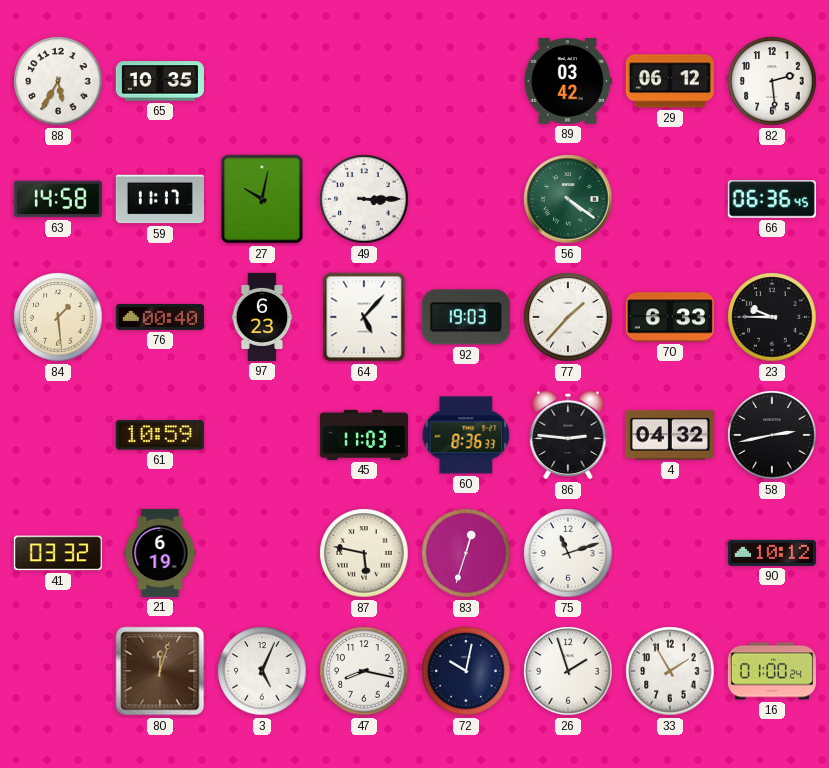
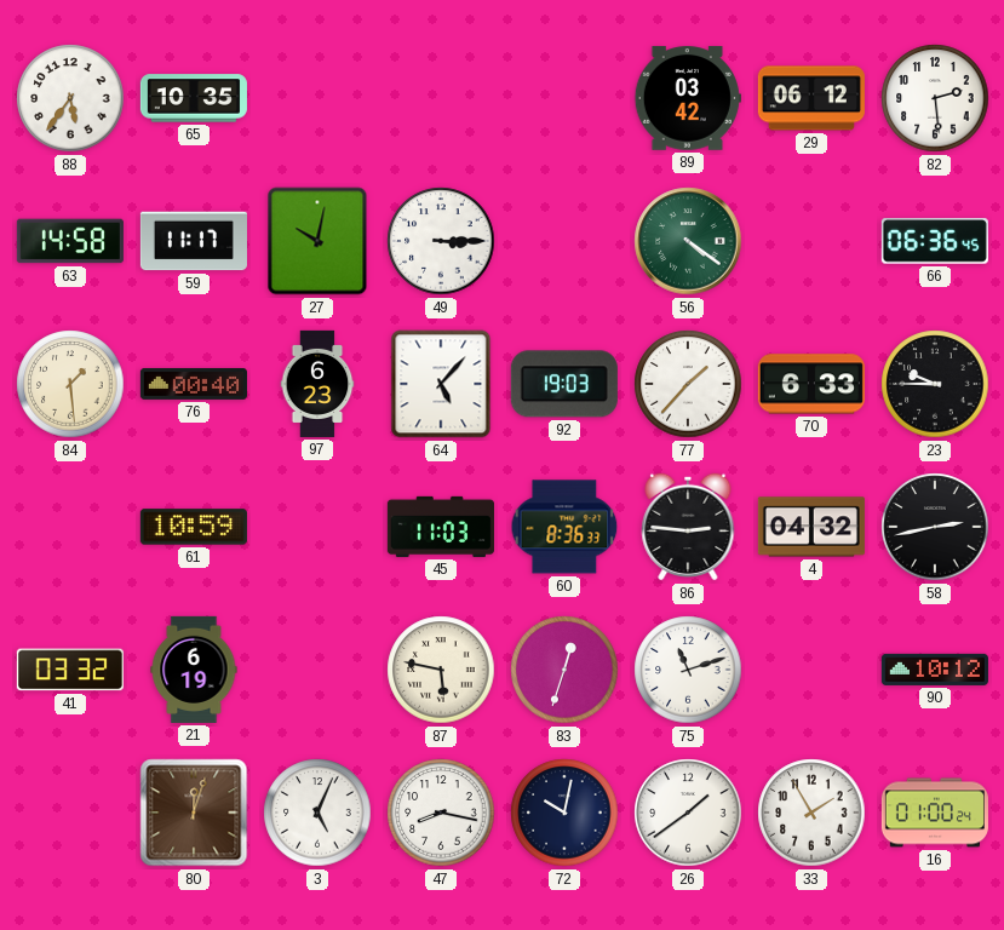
88: 5:35 -> 5:36
26: 1:57 -> 1:39
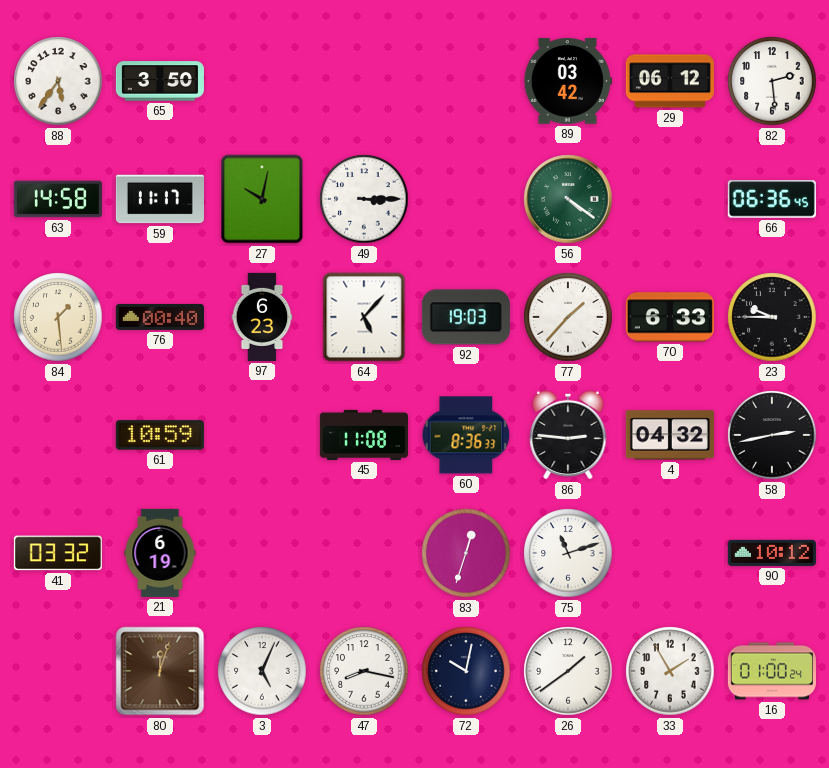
65: 10:35 -> 3:50
45: 11:03 -> 11:08
87: 5:47 -> none
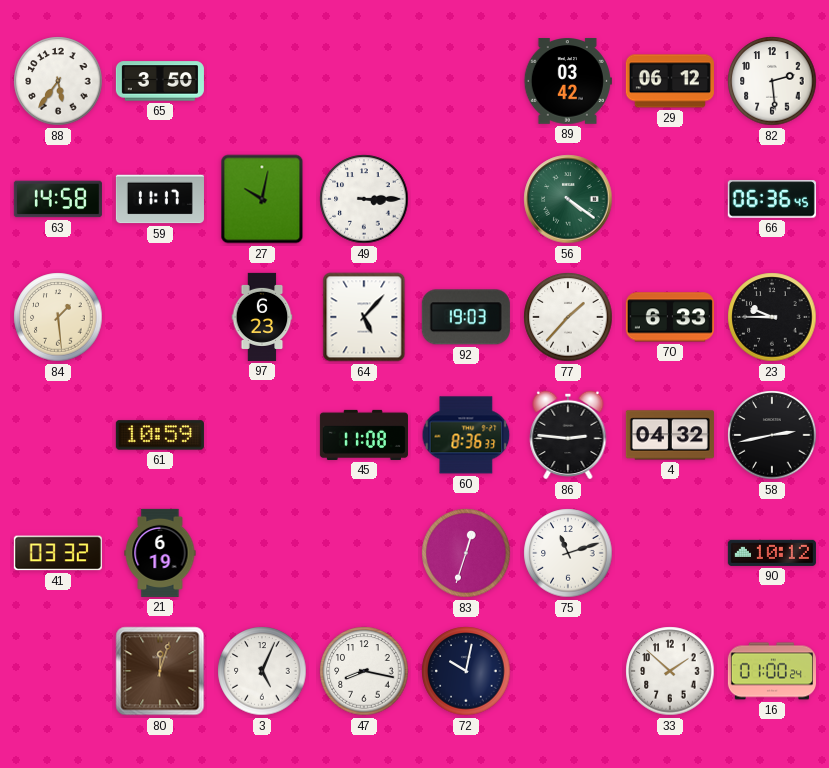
76: 00:40 -> none
26: 1:39 -> none
33: 1:55 -> 1:52
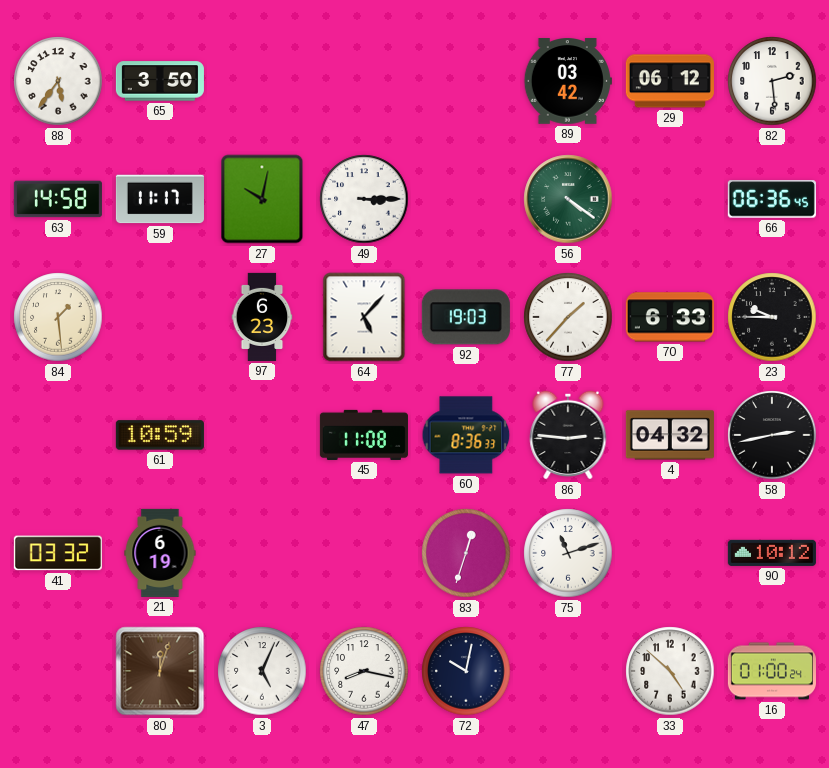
33: 1:52 -> 4:52
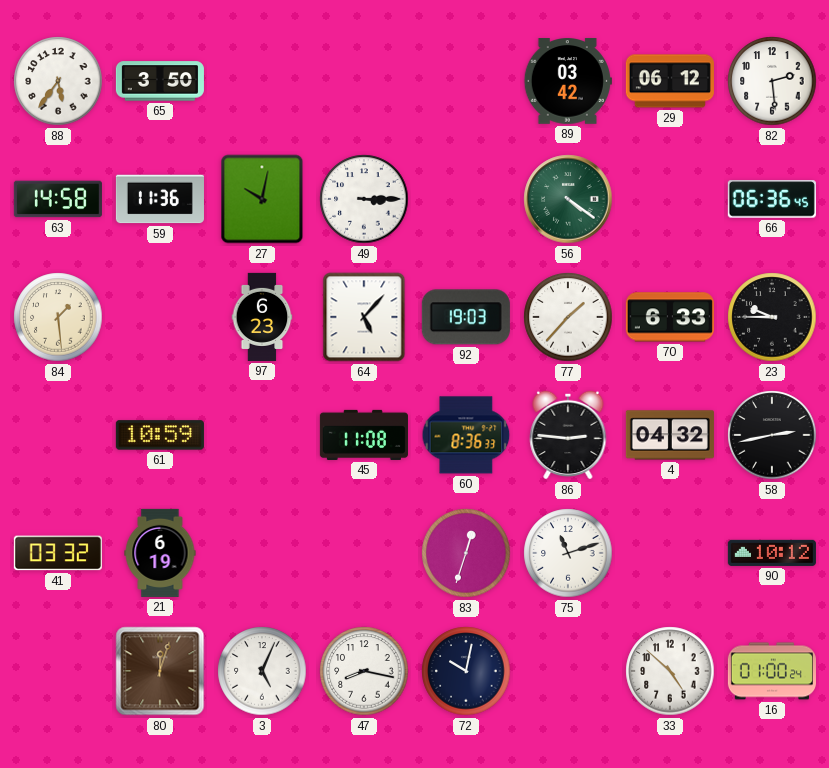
59: 11:17 -> 11:36
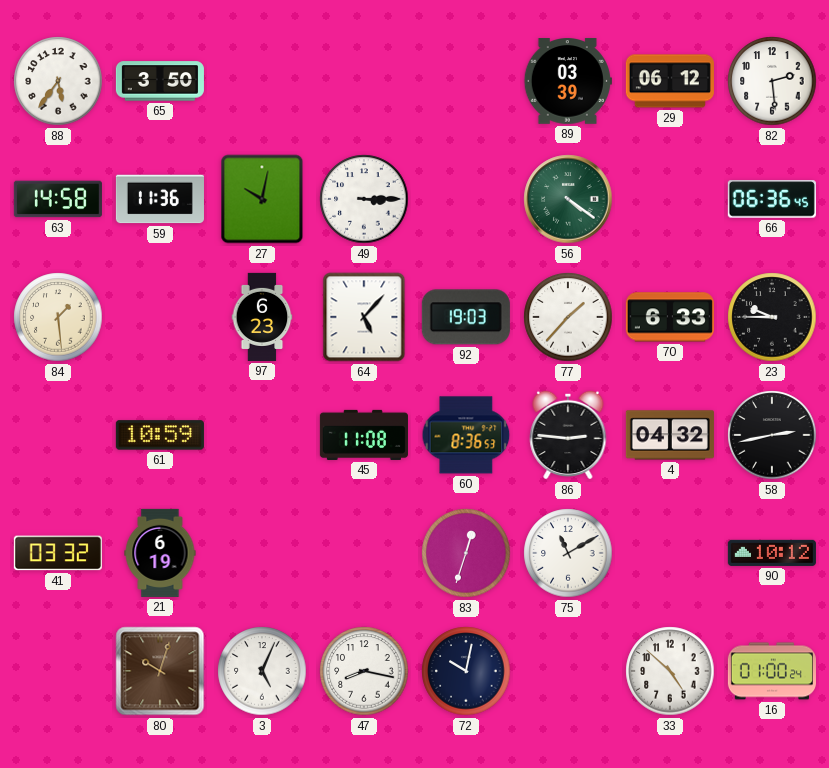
89: 03:42 -> 03:39
60: 8:36:33 -> 8:36:53
75: 11:12 -> 11:10
80: 12:03 -> 10:03
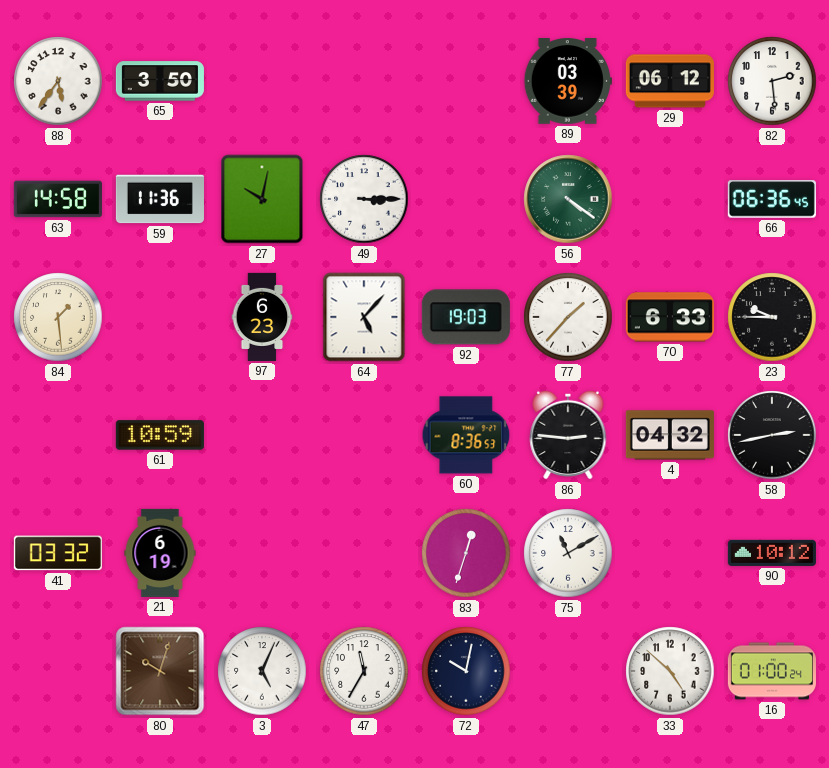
45: 11:08 -> none
47: 8:17 -> 11:35
